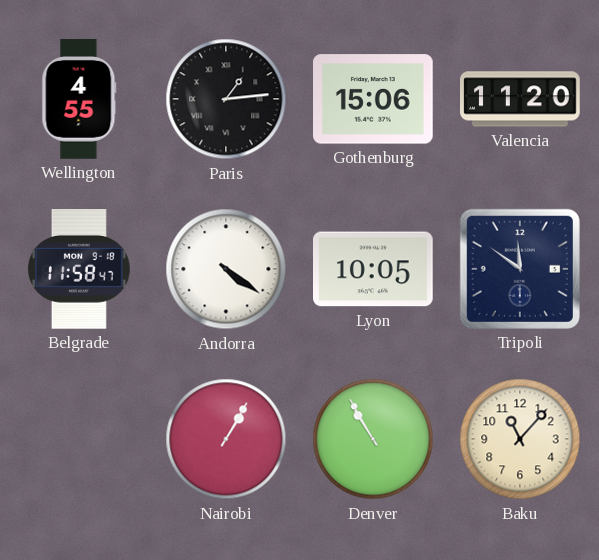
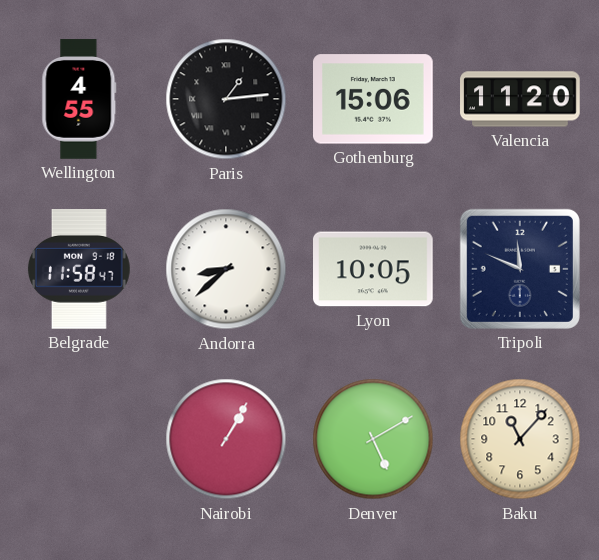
Andorra: 4:21 -> 8:38
Tripoli: 11:51 -> 11:49
Denver: 10:55 -> 5:10
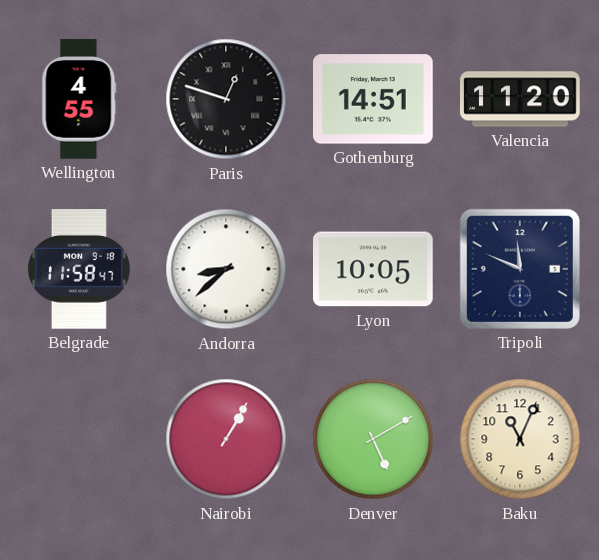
Paris: 1:14 -> 12:48
Gothenburg: 15:06 -> 14:51
Baku: 11:07 -> 11:04
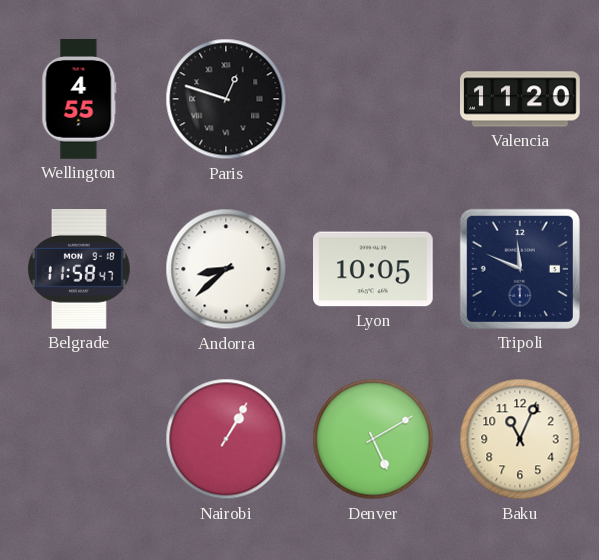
Gothenburg: 14:51 -> none
